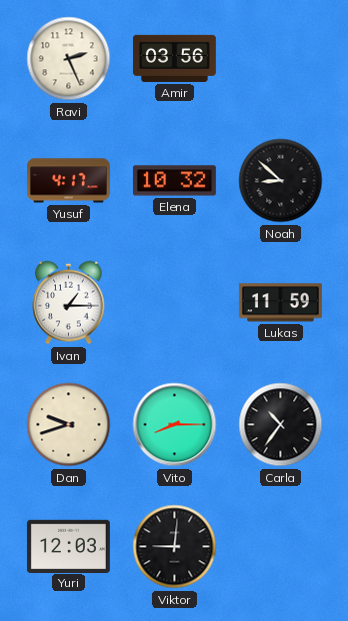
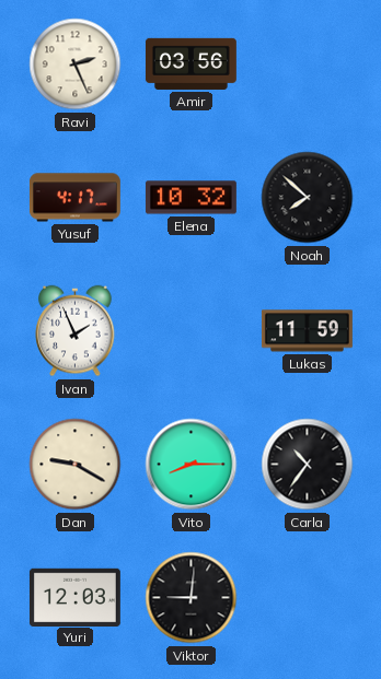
Noah: 8:52 -> 7:52
Ivan: 1:15 -> 1:56
Dan: 9:42 -> 9:20
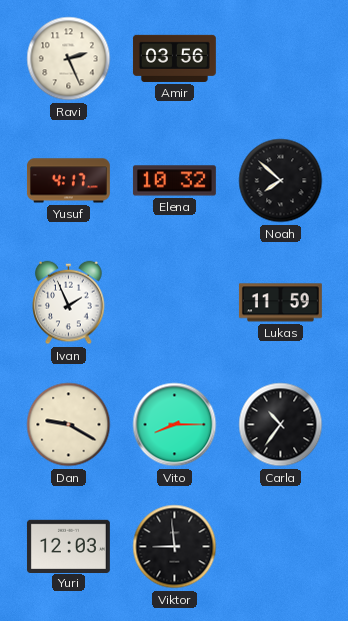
Viktor: 9:01 -> 8:59
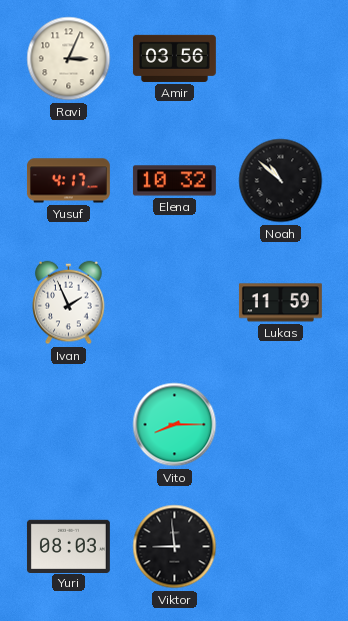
Ravi: 2:26 -> 3:04
Noah: 7:52 -> 10:52
Dan: 9:20 -> none
Carla: 10:36 -> none
Yuri: 12:03 -> 08:03
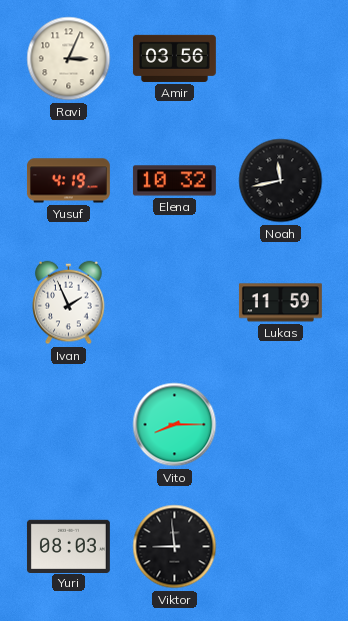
Yusuf: 4:17 -> 4:19
Noah: 10:52 -> 11:43
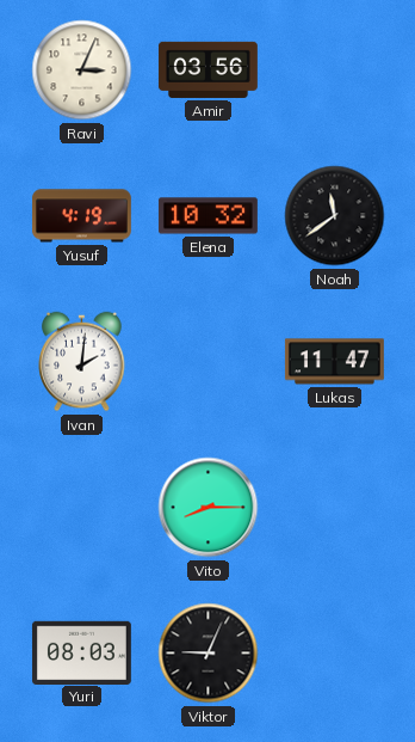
Noah: 11:43 -> 11:39
Ivan: 1:56 -> 2:01
Lukas: 11:59 -> 11:47
Viktor: 8:59 -> 9:04
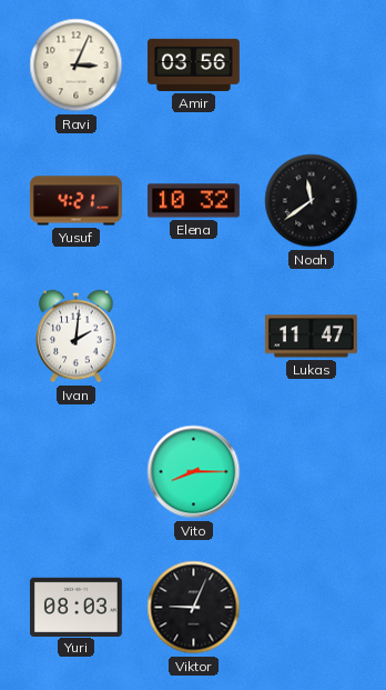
Yusuf: 4:19 -> 4:21
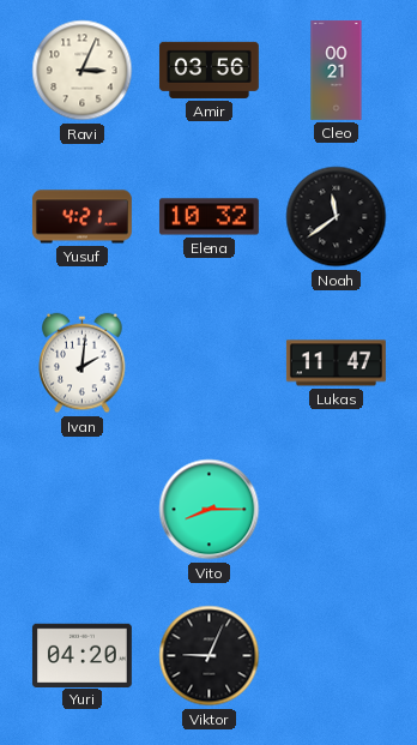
Cleo: none -> 00:21
Yuri: 08:03 -> 04:20
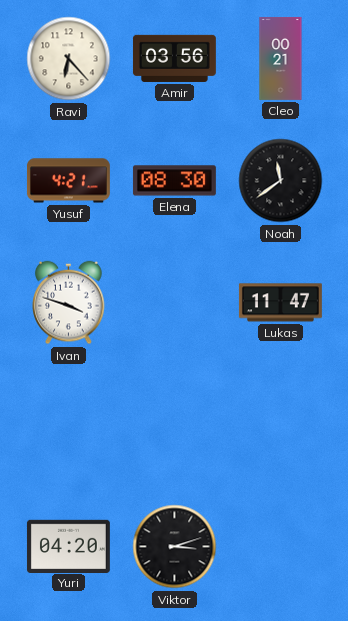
Ravi: 3:04 -> 6:23
Elena: 10:32 -> 08:30
Ivan: 2:01 -> 3:48
Vito: 8:15 -> none
Viktor: 9:04 -> 3:12
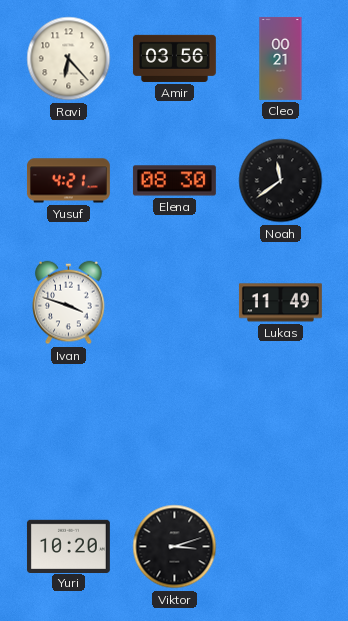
Lukas: 11:47 -> 11:49
Yuri: 04:20 -> 10:20
